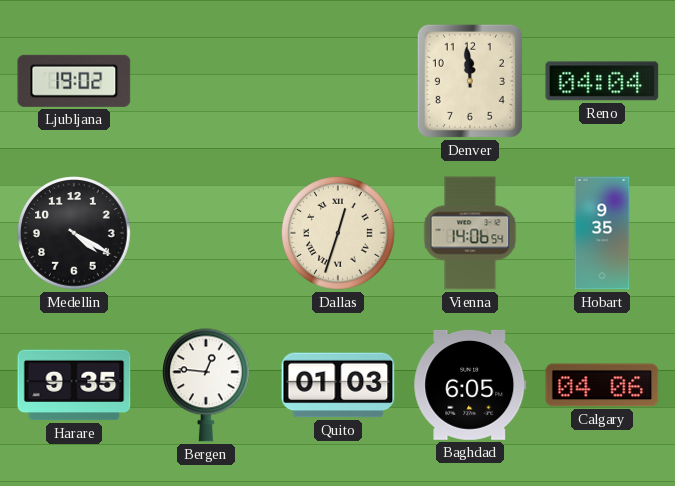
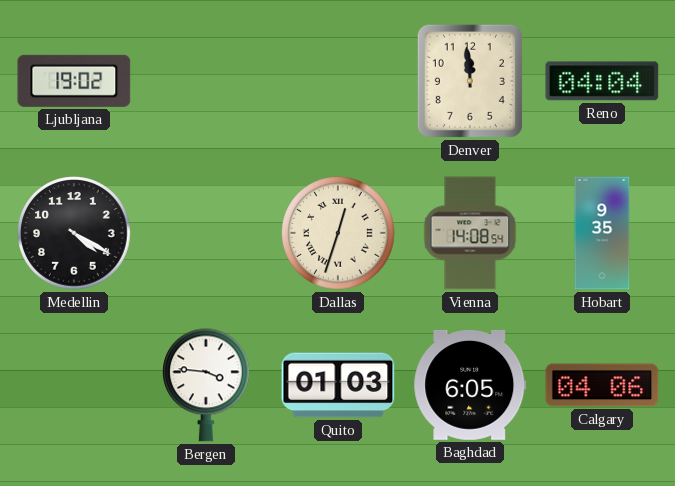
Vienna: 14:06 -> 14:08
Harare: 9:35 -> none
Bergen: 12:46 -> 3:46
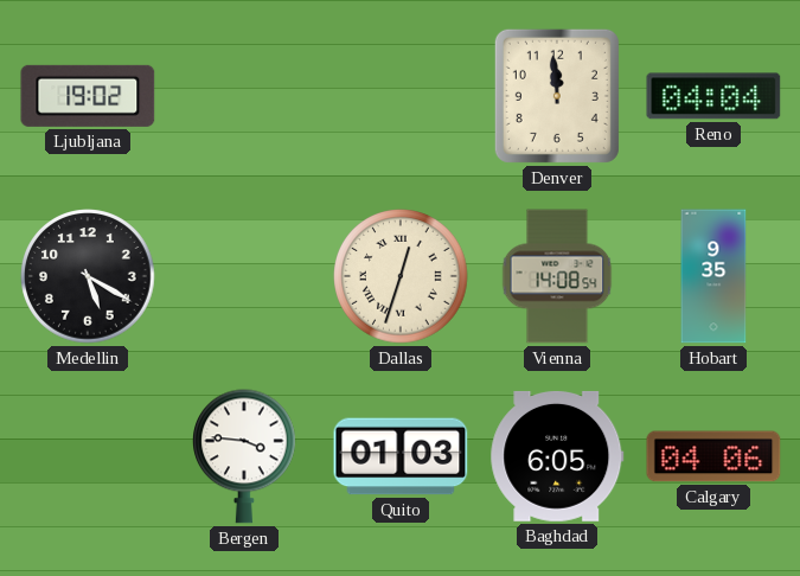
Medellin: 4:20 -> 5:20
